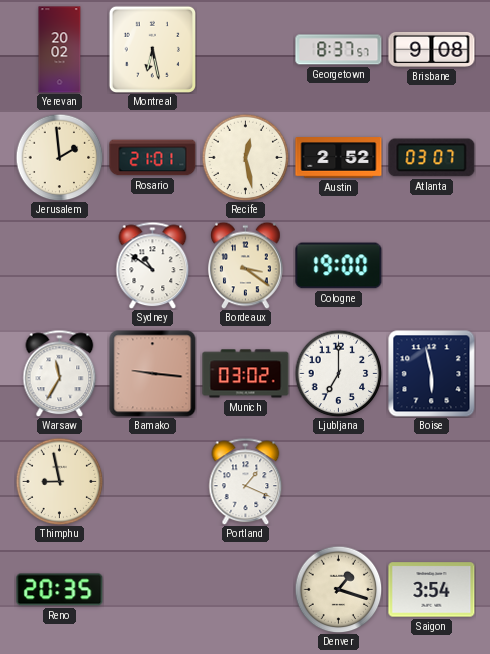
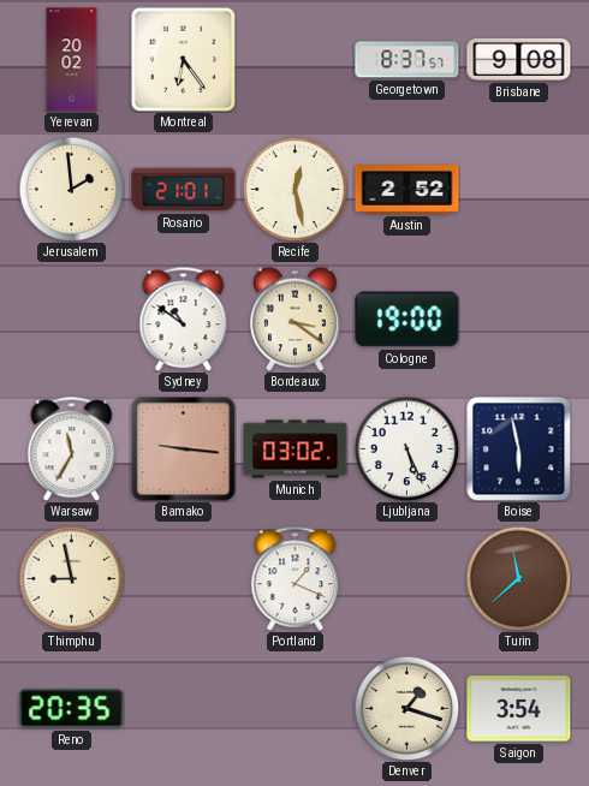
Montreal: 6:28 -> 6:24
Atlanta: 03:07 -> none
Ljubljana: 7:00 -> 5:26
Turin: none -> 11:38
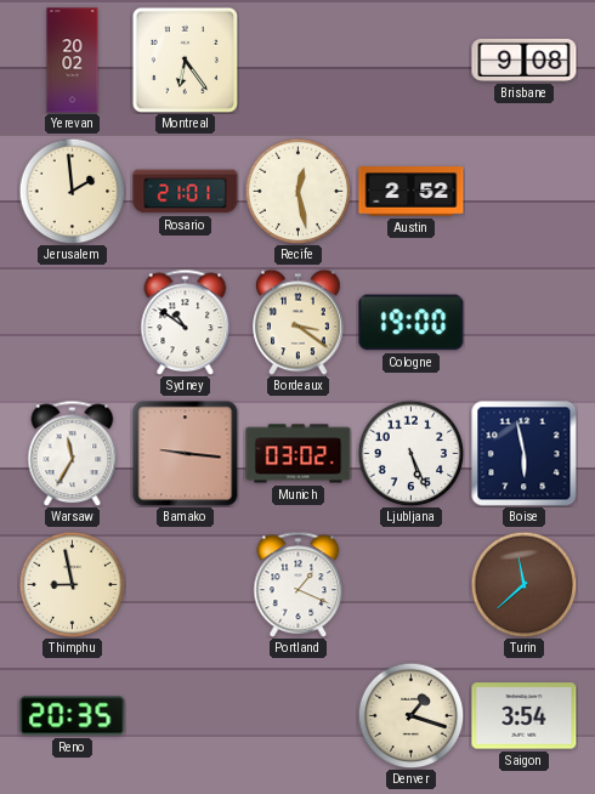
Georgetown: 8:37 -> none
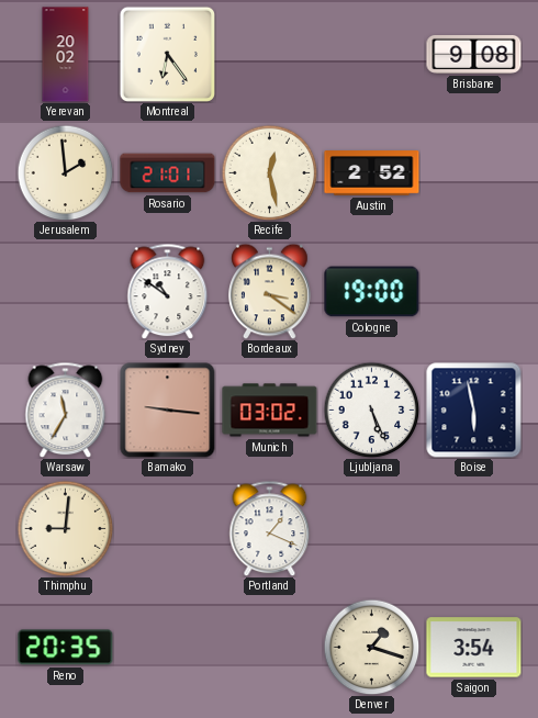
Thimphu: 8:58 -> 9:01
Turin: 11:38 -> none
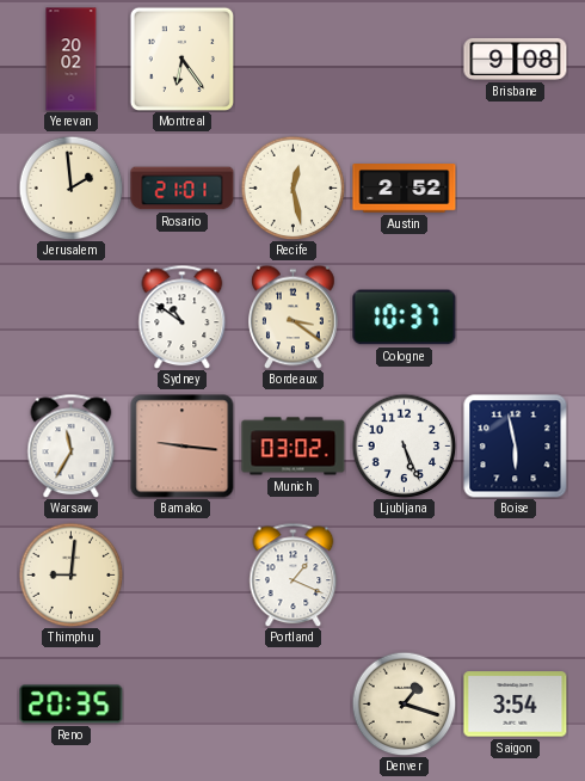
Cologne: 19:00 -> 10:37
